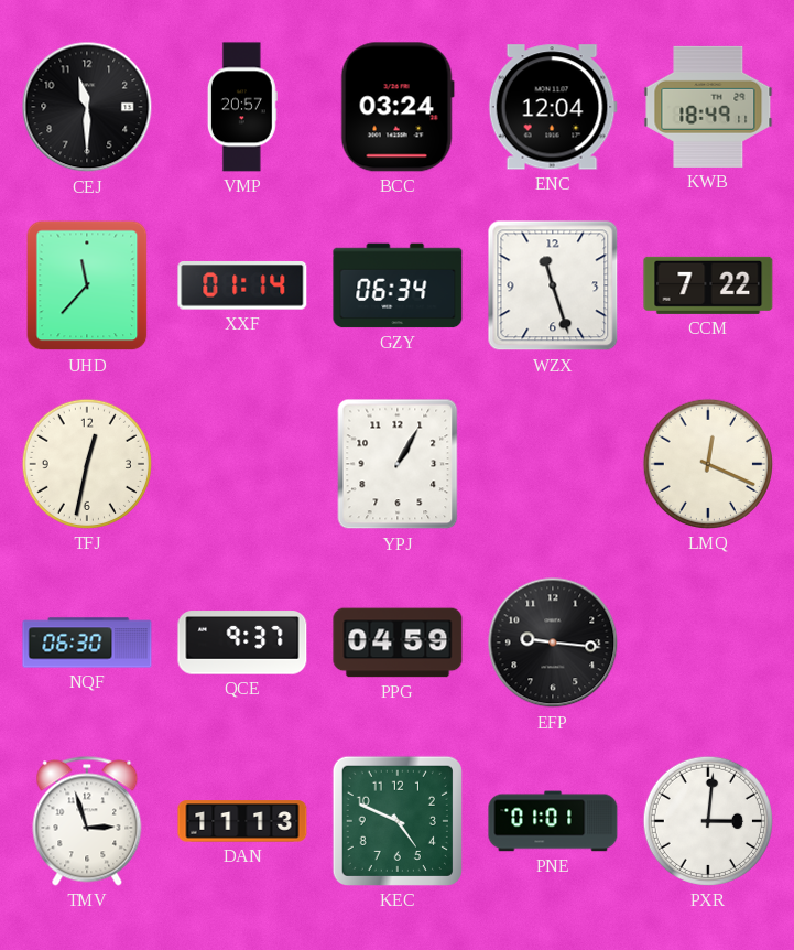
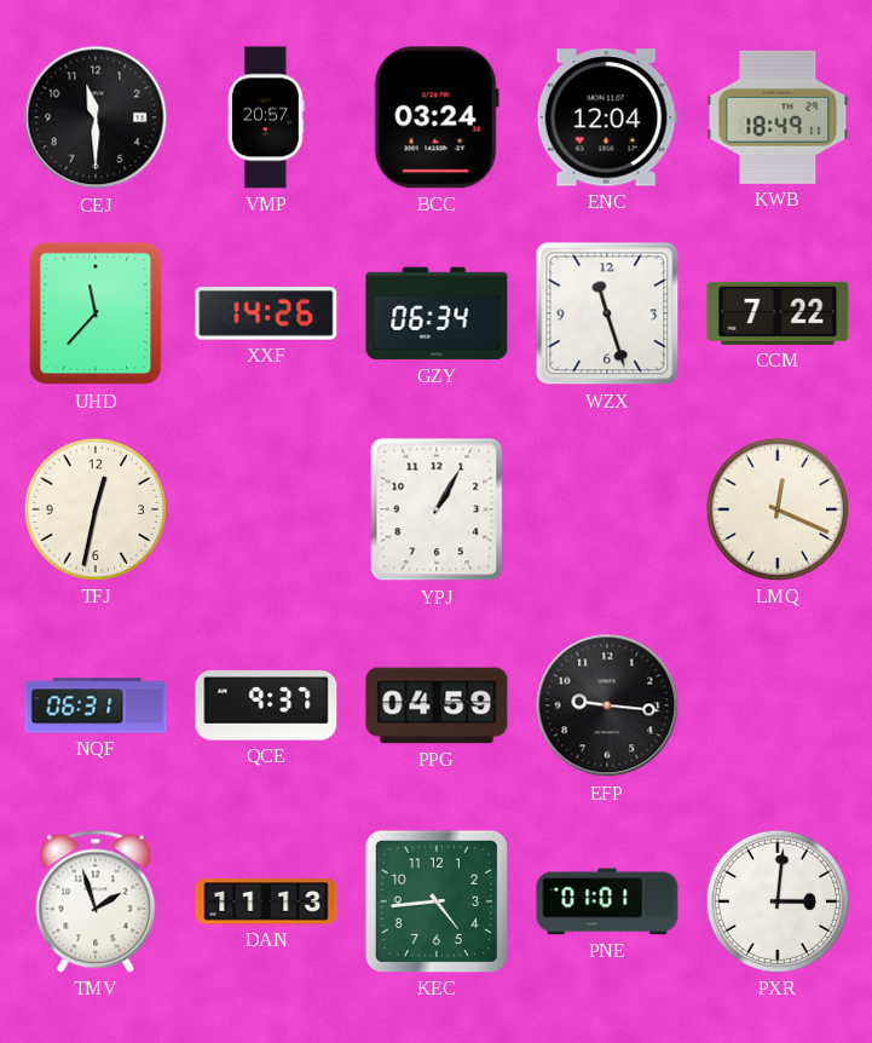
XXF: 01:14 -> 14:26
NQF: 06:30 -> 06:31
TMV: 2:57 -> 1:57
KEC: 4:49 -> 4:44
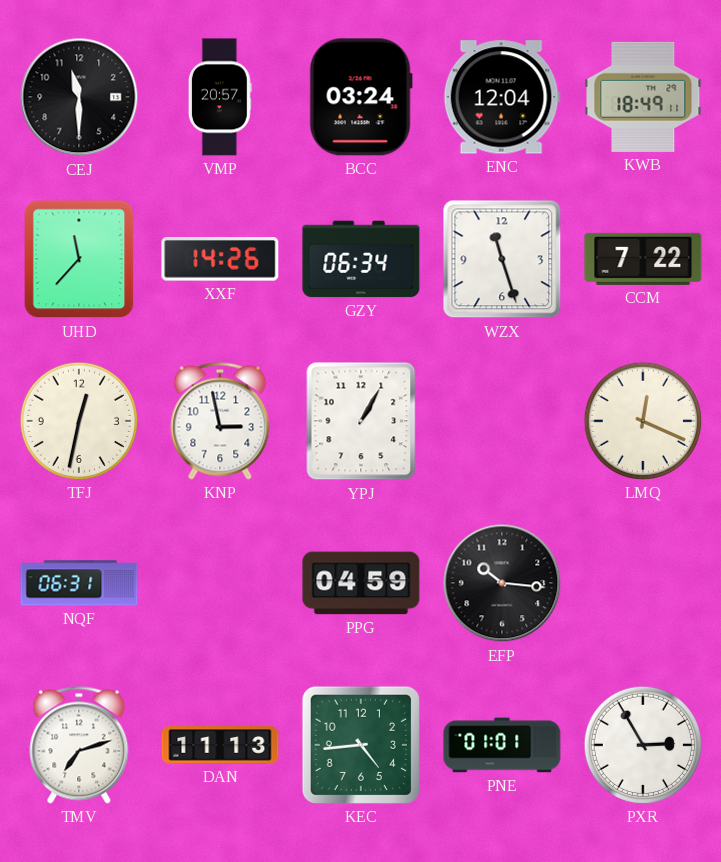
KNP: none -> 2:58
QCE: 9:37 -> none
EFP: 9:16 -> 10:16
TMV: 1:57 -> 7:12
PXR: 3:01 -> 2:55
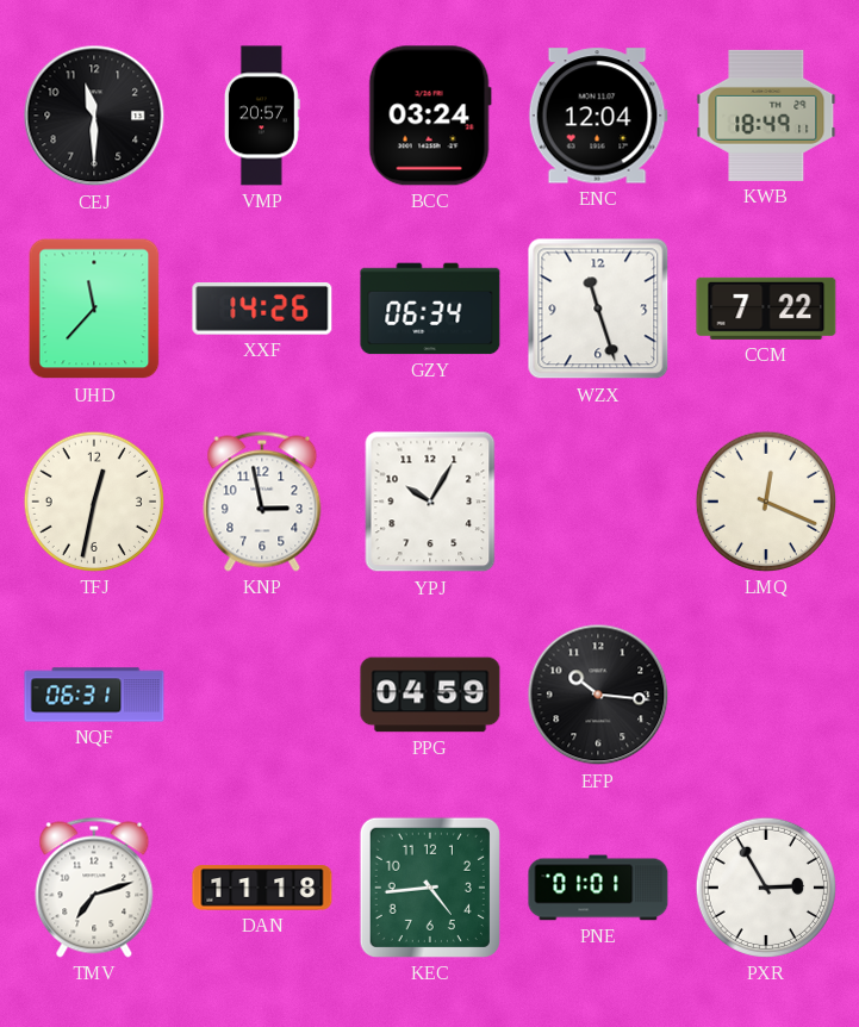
YPJ: 1:05 -> 10:05
DAN: 11:13 -> 11:18
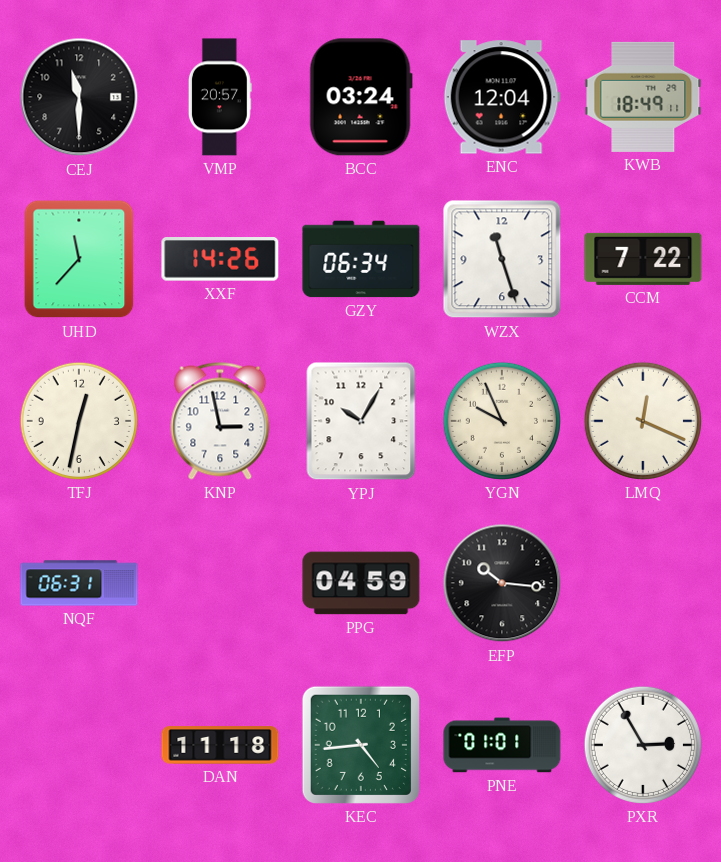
YGN: none -> 9:56
TMV: 7:12 -> none
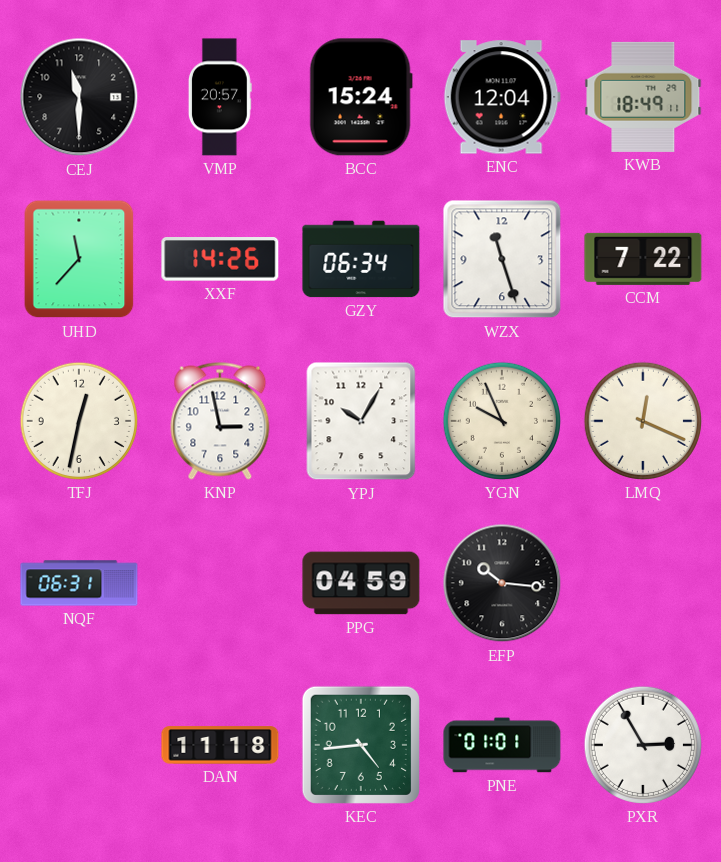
BCC: 03:24 -> 15:24
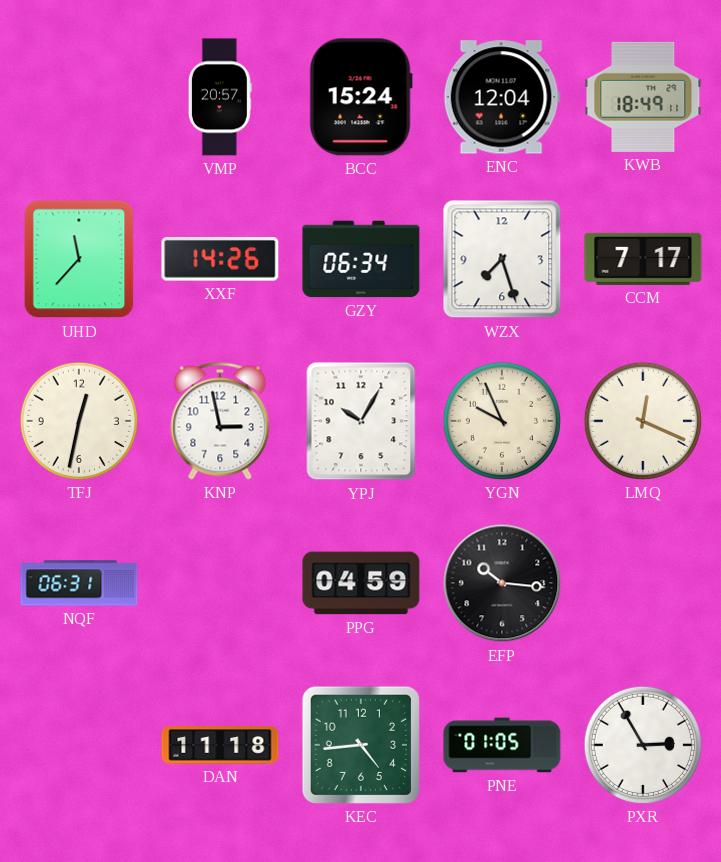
CEJ: 11:30 -> none
WZX: 11:27 -> 7:27
CCM: 7:22 -> 7:17
PNE: 01:01 -> 01:05
